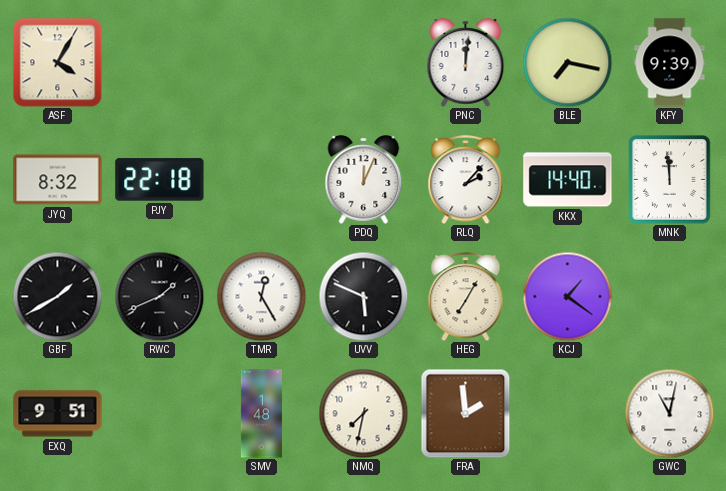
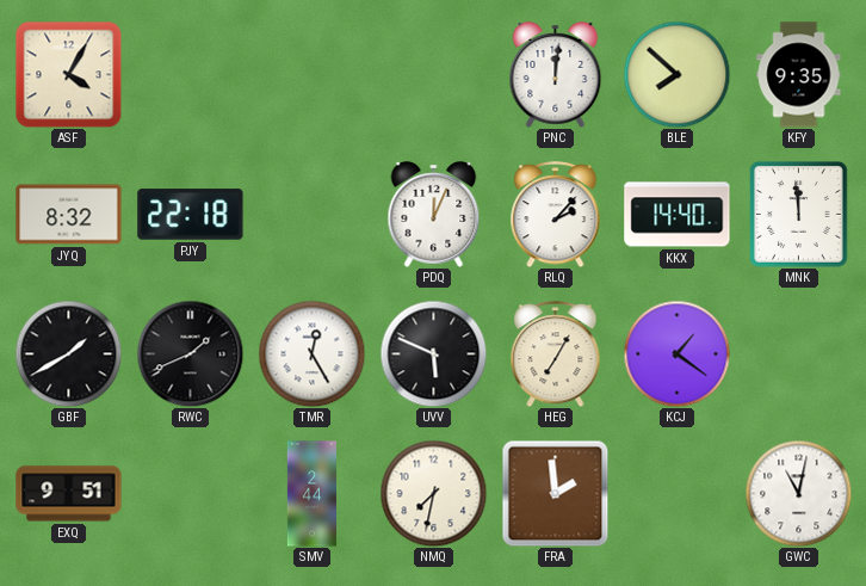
BLE: 7:17 -> 7:52
KFY: 9:39 -> 9:35
SMV: 1:48 -> 2:44
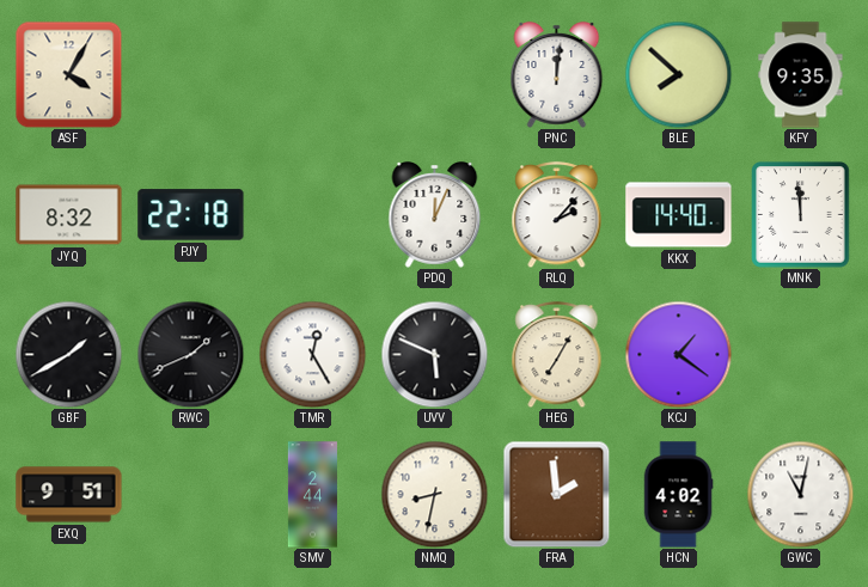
NMQ: 7:32 -> 8:32
HCN: none -> 4:02
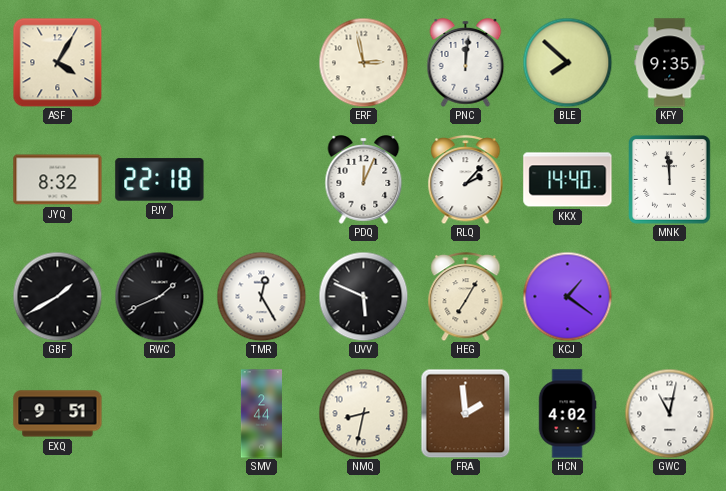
ERF: none -> 2:58
